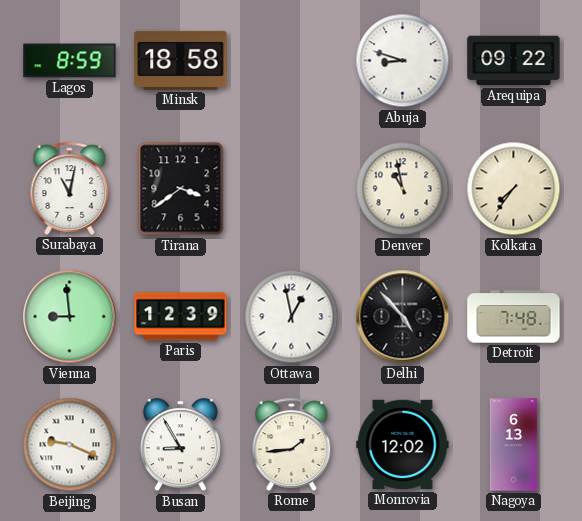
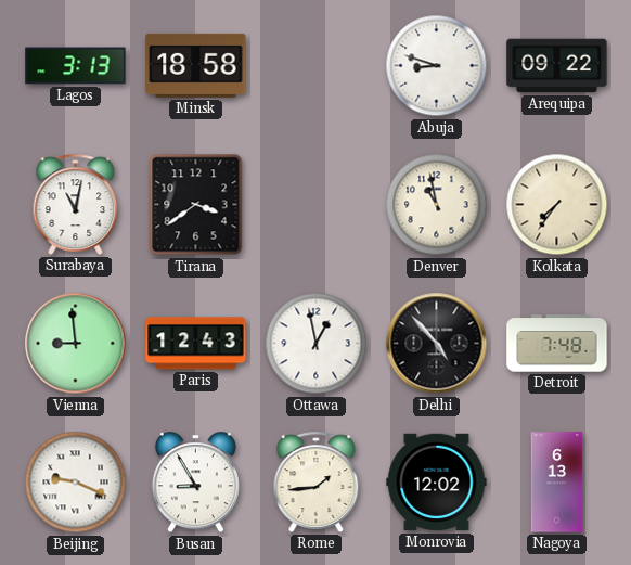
Lagos: 8:59 -> 3:13
Paris: 12:39 -> 12:43
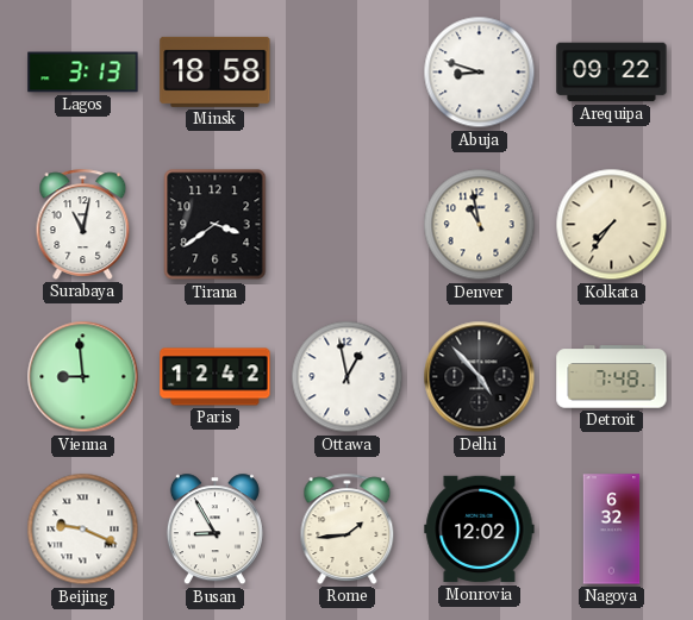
Paris: 12:43 -> 12:42
Nagoya: 6:13 -> 6:32
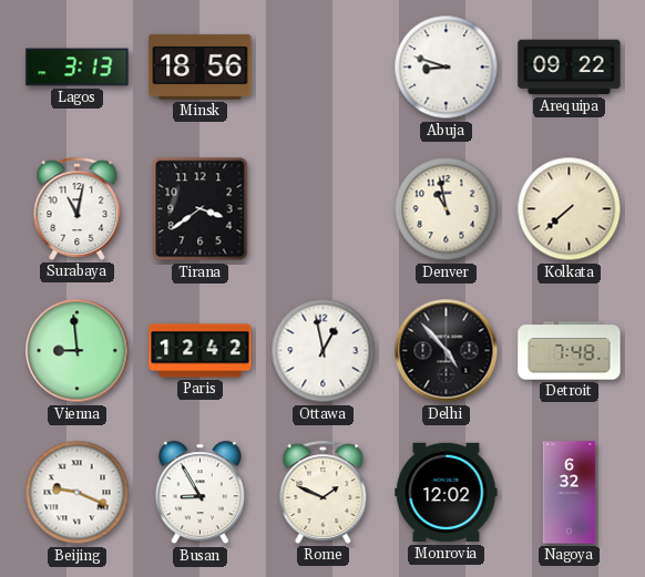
Minsk: 18:58 -> 18:56
Kolkata: 7:36 -> 7:38
Rome: 1:44 -> 1:49
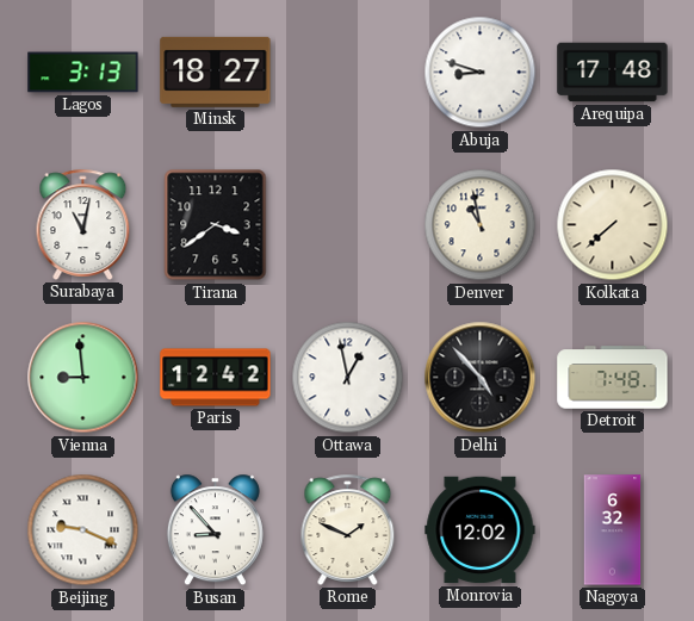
Minsk: 18:56 -> 18:27
Arequipa: 09:22 -> 17:48
Busan: 8:55 -> 8:53
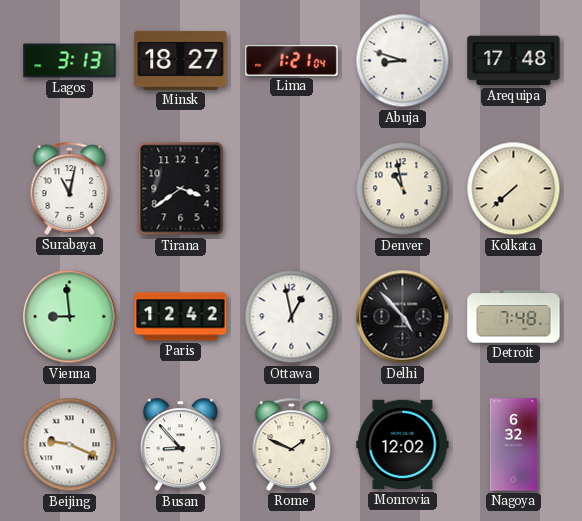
Lima: none -> 1:21
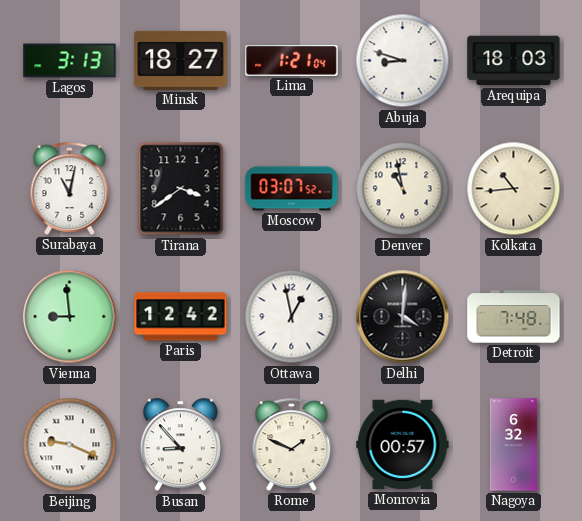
Arequipa: 17:48 -> 18:03
Moscow: none -> 03:07
Kolkata: 7:38 -> 10:44
Delhi: 4:53 -> 4:01
Monrovia: 12:02 -> 00:57
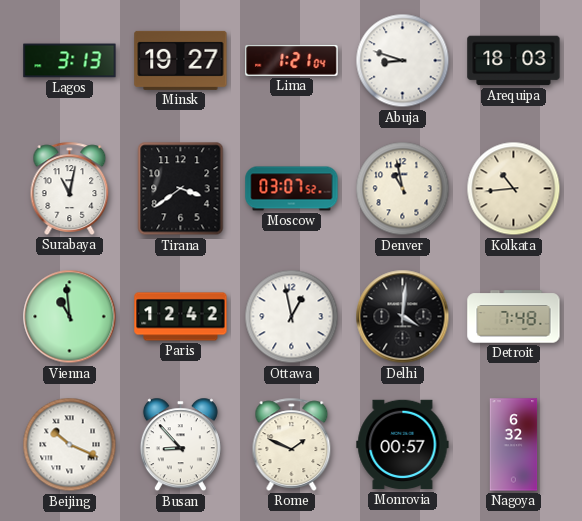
Minsk: 18:27 -> 19:27
Vienna: 8:59 -> 10:59
Beijing: 9:19 -> 10:19
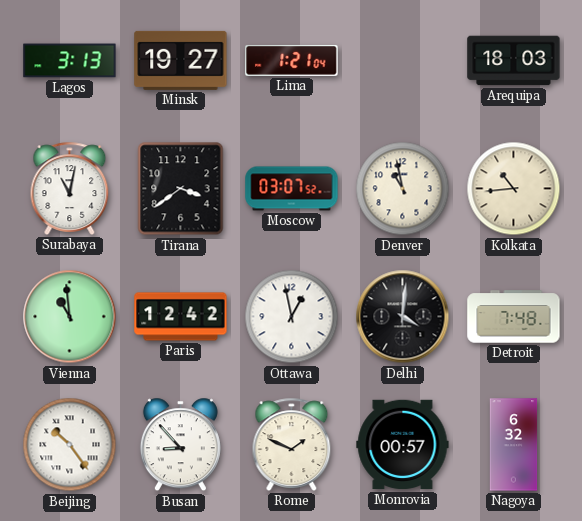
Abuja: 8:48 -> none
Beijing: 10:19 -> 10:24
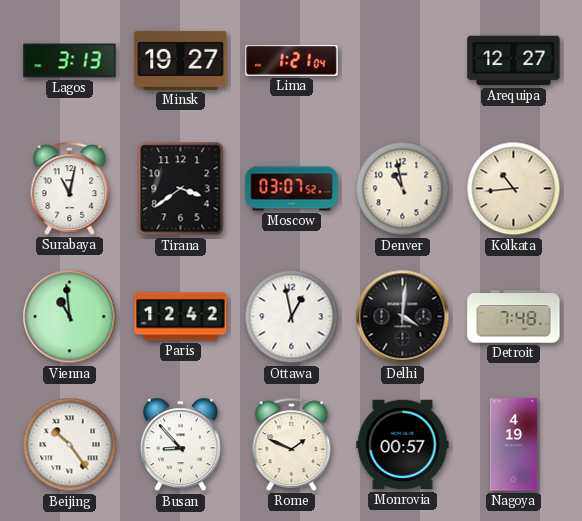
Arequipa: 18:03 -> 12:27
Nagoya: 6:32 -> 4:19
